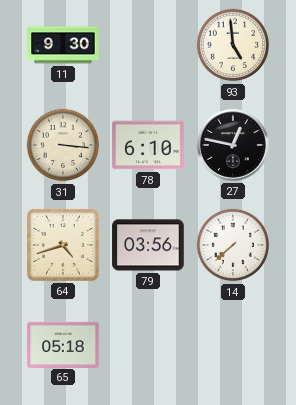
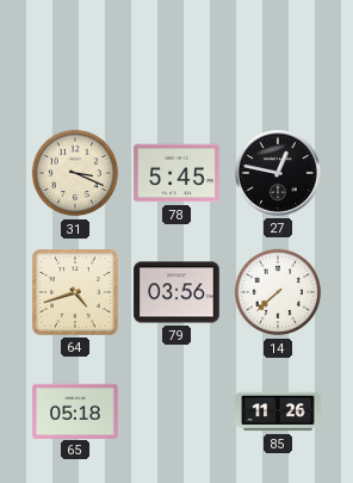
11: 9:30 -> none
93: 4:59 -> none
31: 3:16 -> 3:19
78: 6:10 -> 5:45
85: none -> 11:26
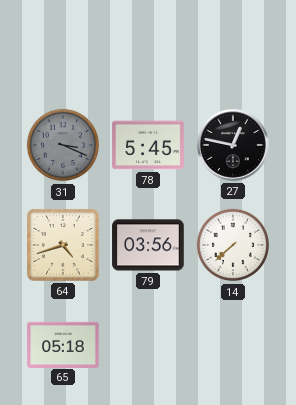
31 dial: cream -> grey
85: 11:26 -> none
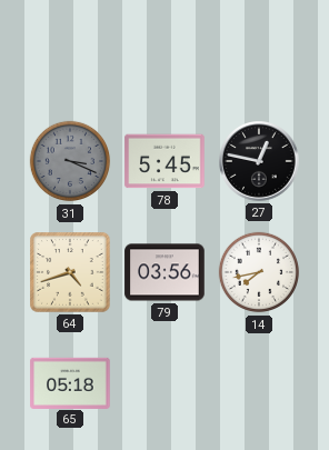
14: 7:38 -> 7:43
